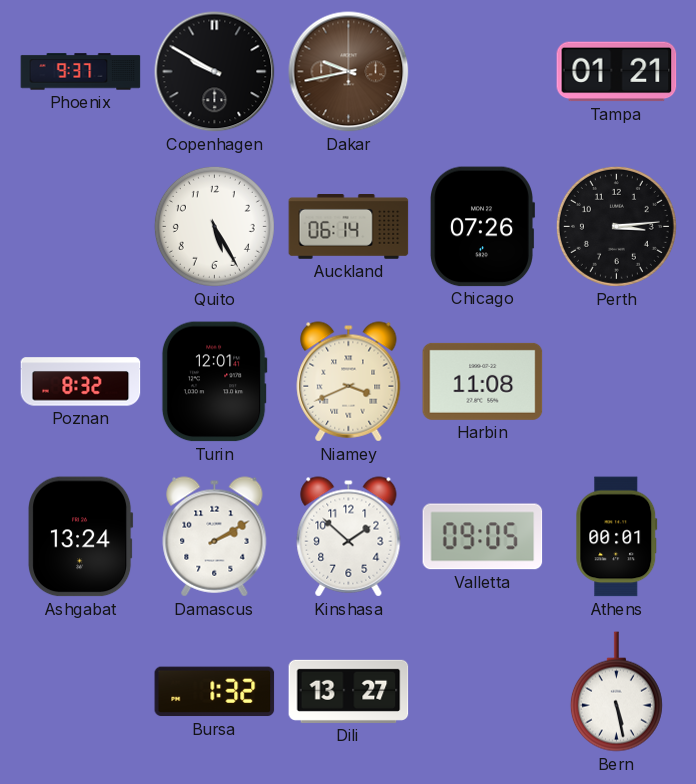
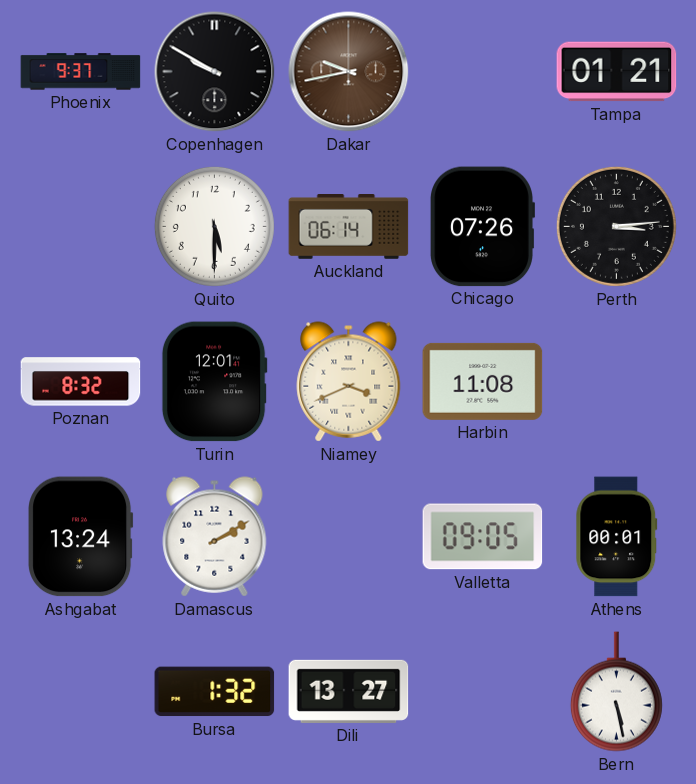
Quito: 5:25 -> 5:30
Kinshasa: 1:52 -> none
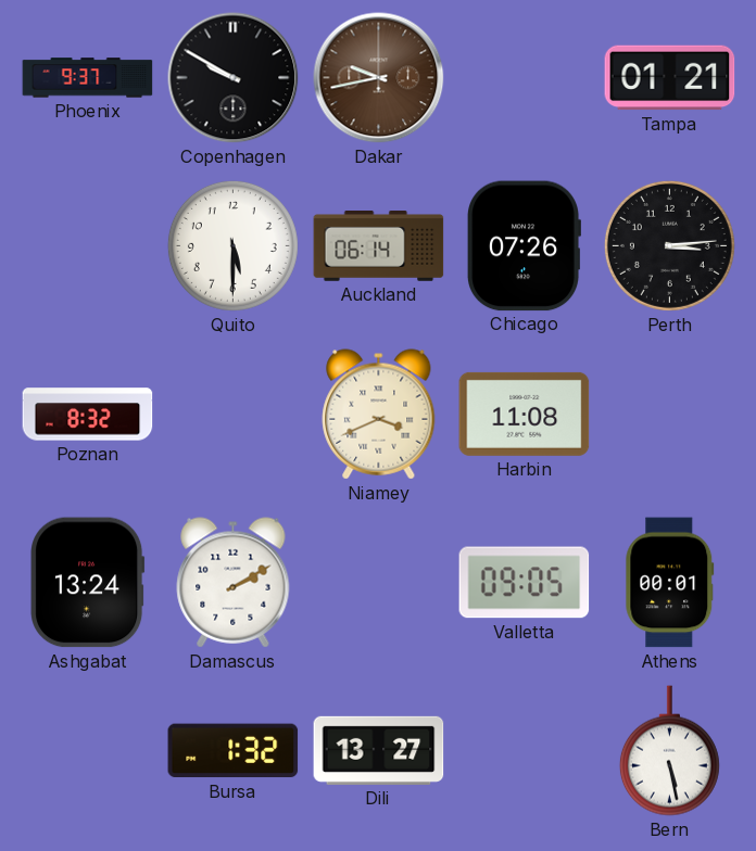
Turin: 12:01 -> none
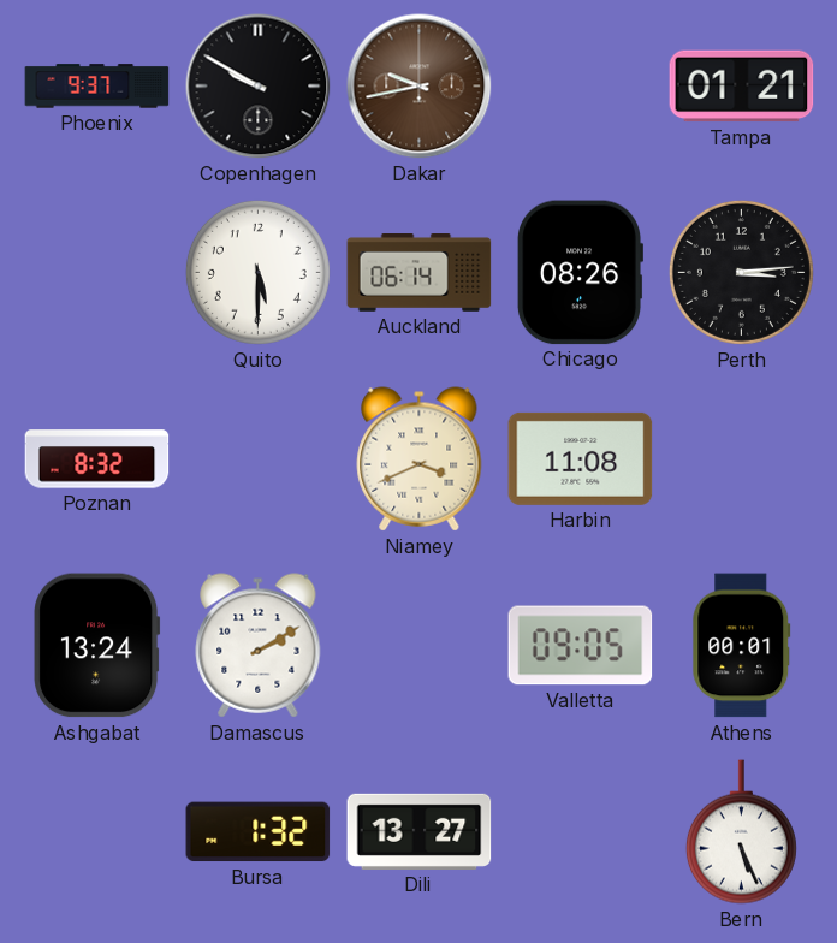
Chicago: 07:26 -> 08:26
Bern: 5:28 -> 5:26
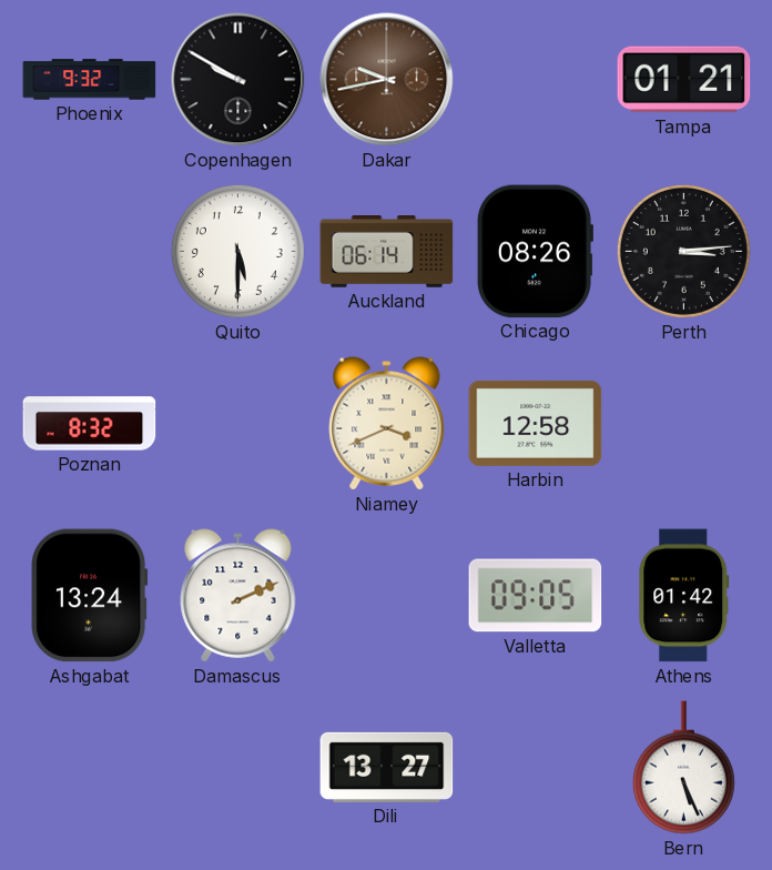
Phoenix: 9:37 -> 9:32
Harbin: 11:08 -> 12:58
Damascus: 2:10 -> 2:11
Athens: 00:01 -> 01:42
Bursa: 1:32 -> none
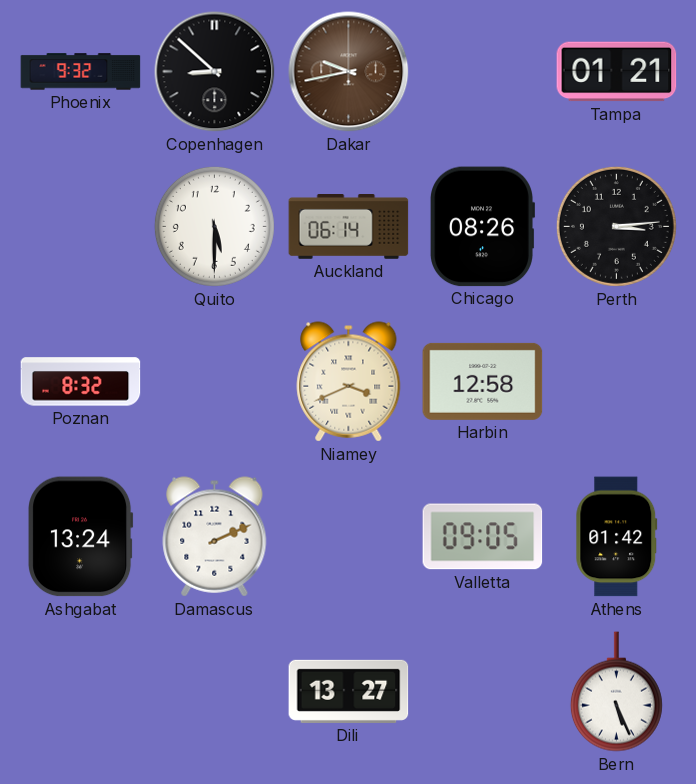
Copenhagen: 9:50 -> 8:52
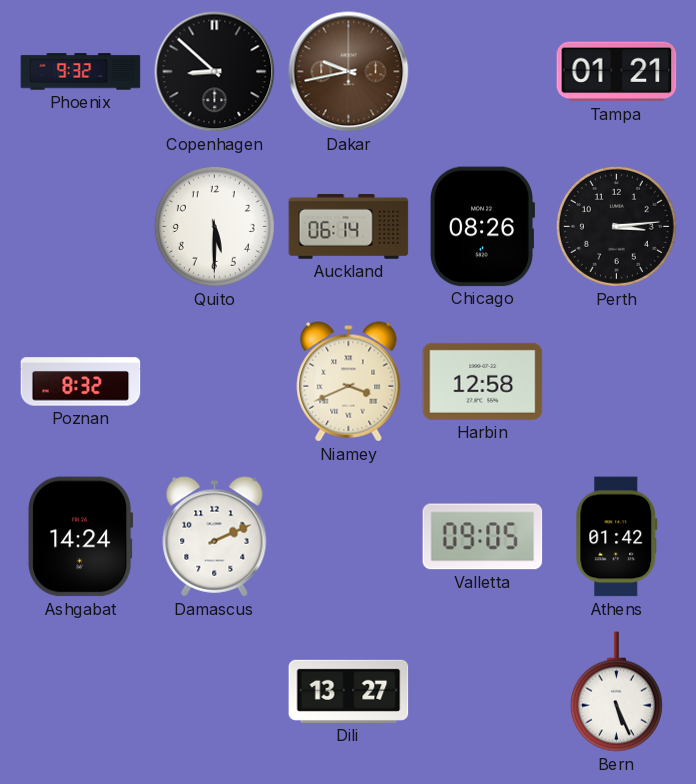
Ashgabat: 13:24 -> 14:24
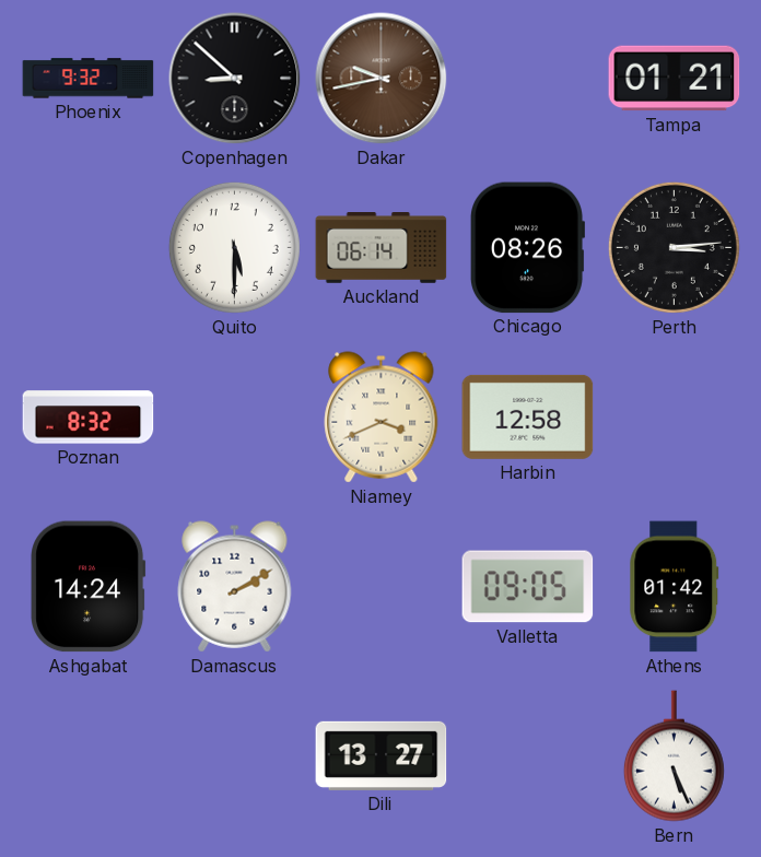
Damascus: 2:11 -> 2:10
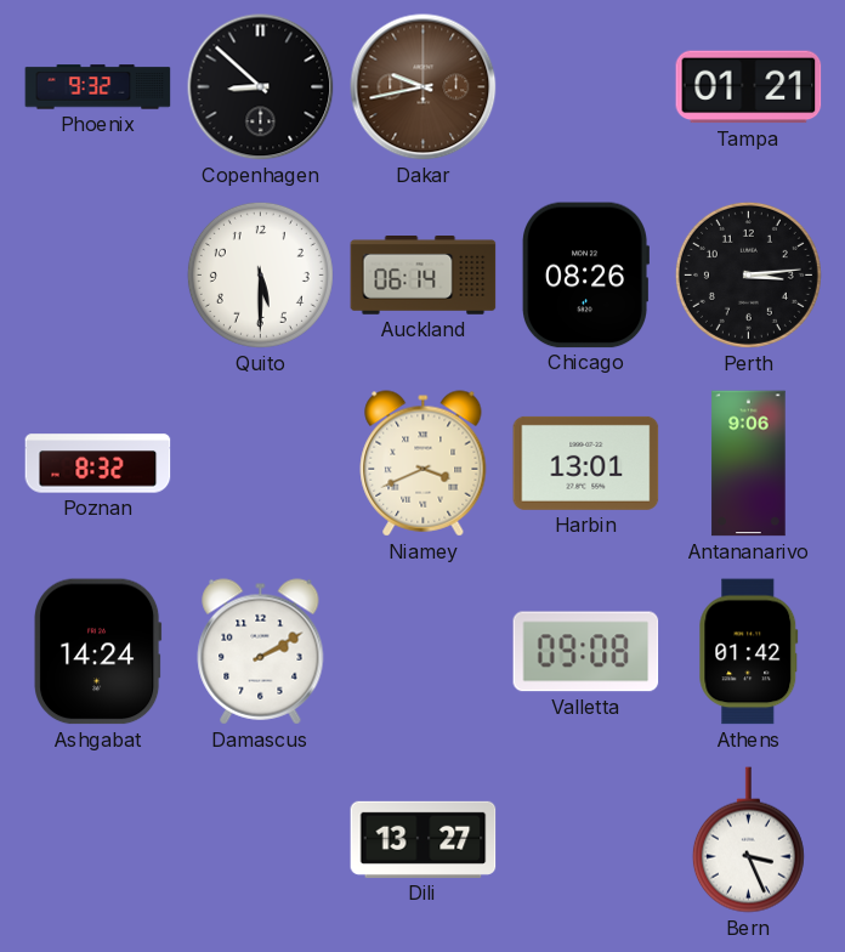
Harbin: 12:58 -> 13:01
Antananarivo: none -> 9:06
Valletta: 09:05 -> 09:08
Bern: 5:26 -> 3:26
